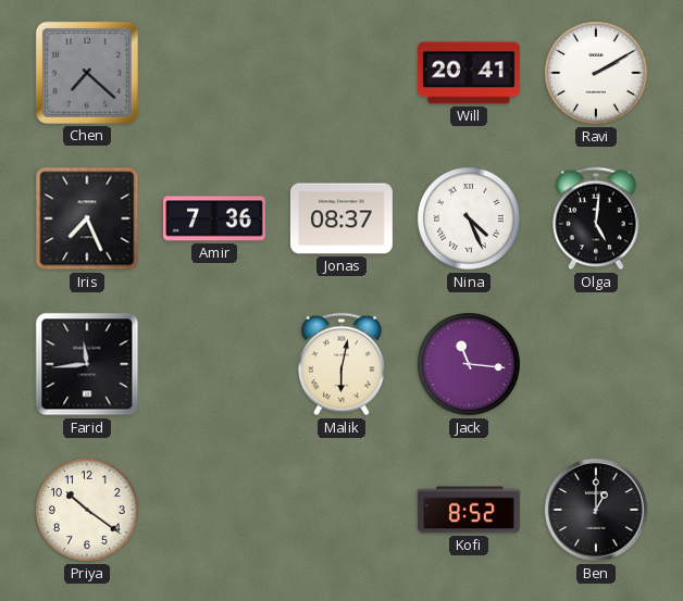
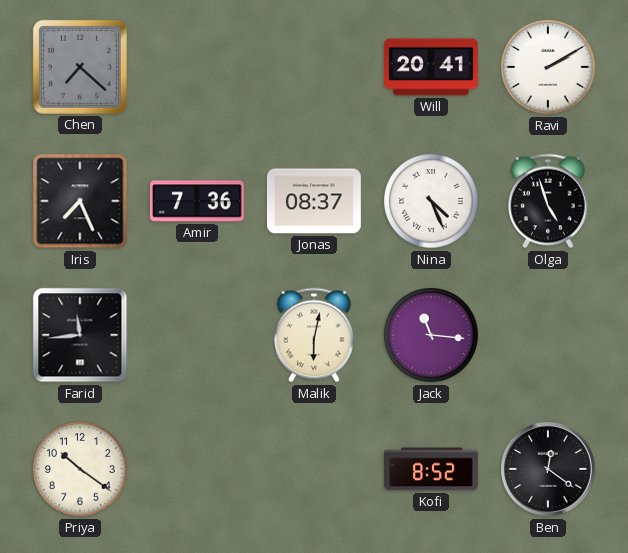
Olga: 5:01 -> 4:57
Ben: 1:00 -> 12:21
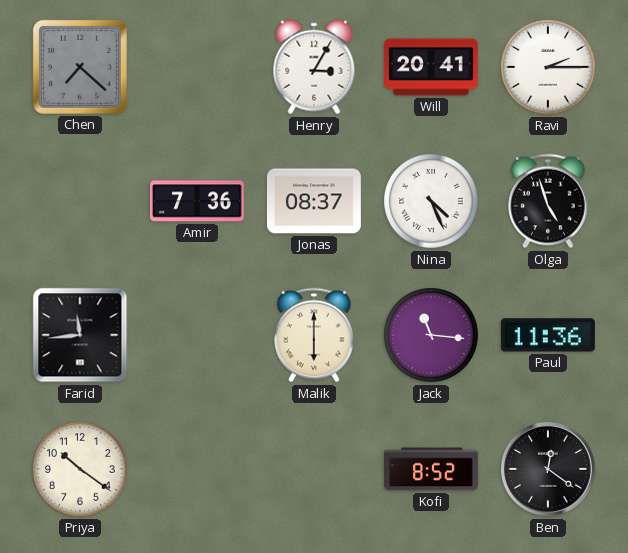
Henry: none -> 3:05
Ravi: 2:10 -> 2:15
Iris: 7:26 -> none
Malik: 6:02 -> 6:00
Paul: none -> 11:36
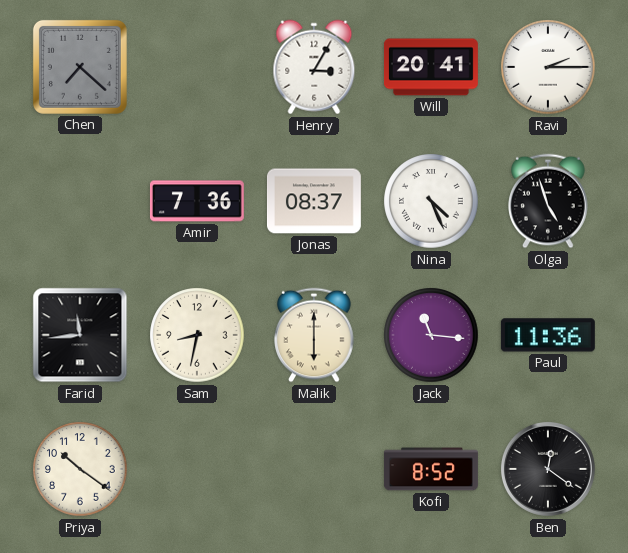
Sam: none -> 8:32
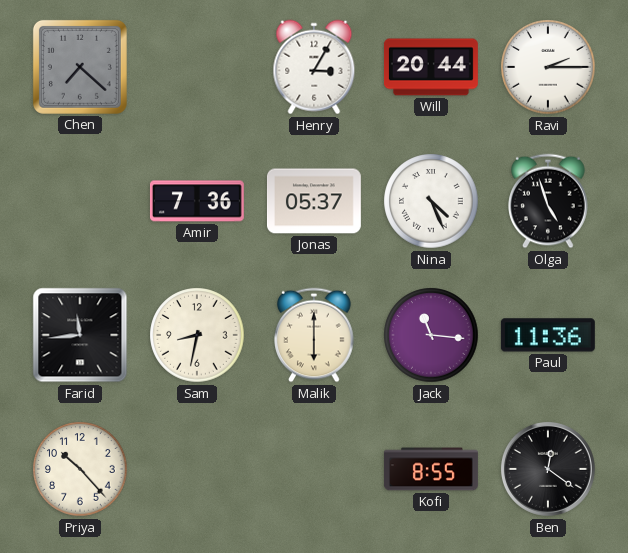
Will: 20:41 -> 20:44
Jonas: 08:37 -> 05:37
Priya: 10:21 -> 10:23
Kofi: 8:52 -> 8:55
